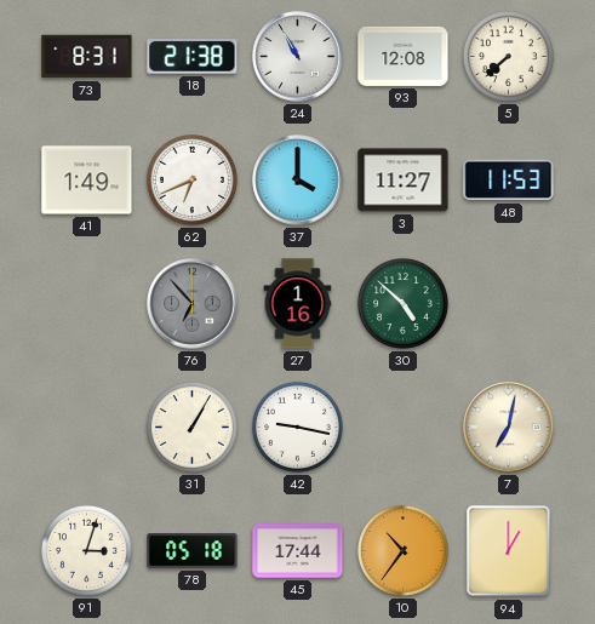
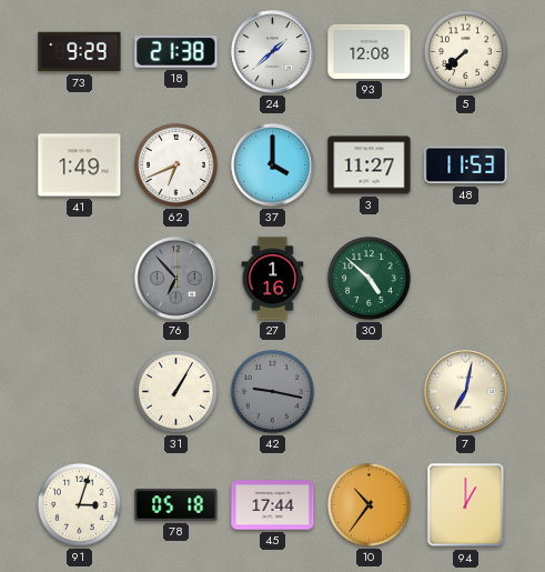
73: 8:31 -> 9:29
24: 10:55 -> 1:38
42 dial: white -> grey
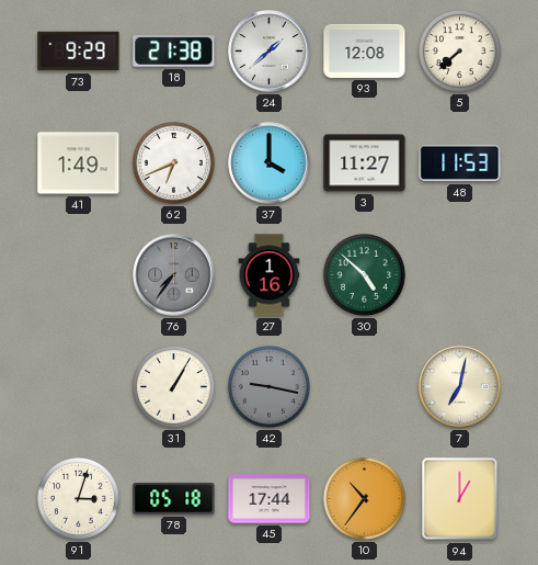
76: 6:53 -> 7:36
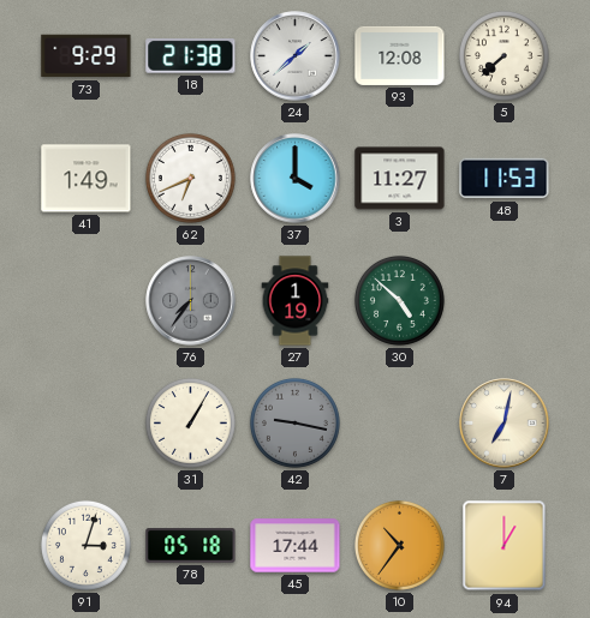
27: 1:16 -> 1:19
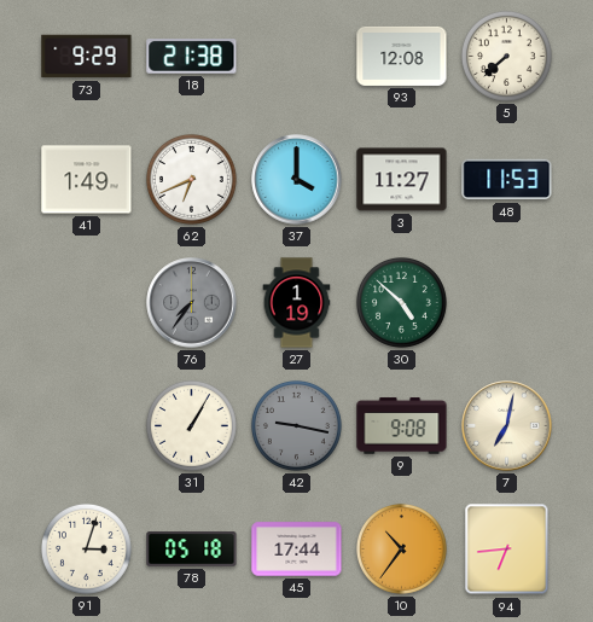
24: 1:38 -> none
9: none -> 9:08
94: 1:00 -> 6:44
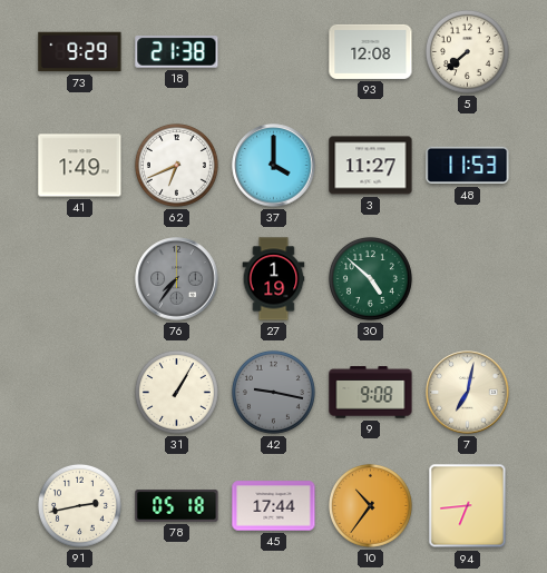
91: 3:03 -> 2:43
